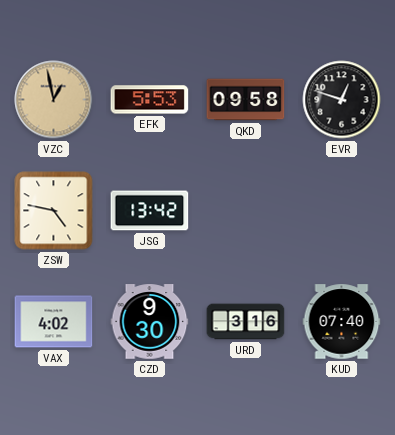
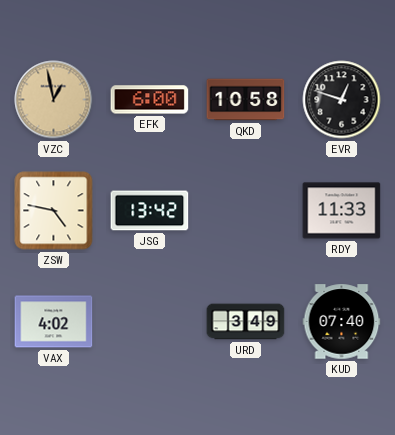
EFK: 5:53 -> 6:00
QKD: 09:58 -> 10:58
RDY: none -> 11:33
CZD: 9:30 -> none
URD: 3:16 -> 3:49
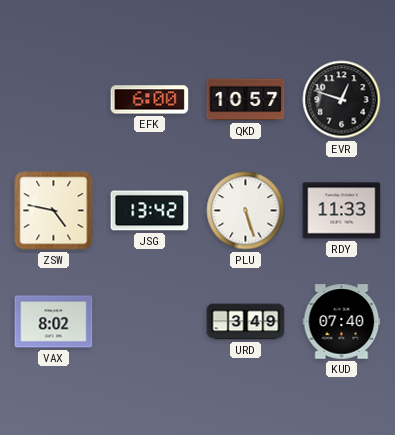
VZC: 12:58 -> none
QKD: 10:58 -> 10:57
PLU: none -> 5:27
VAX: 4:02 -> 8:02
